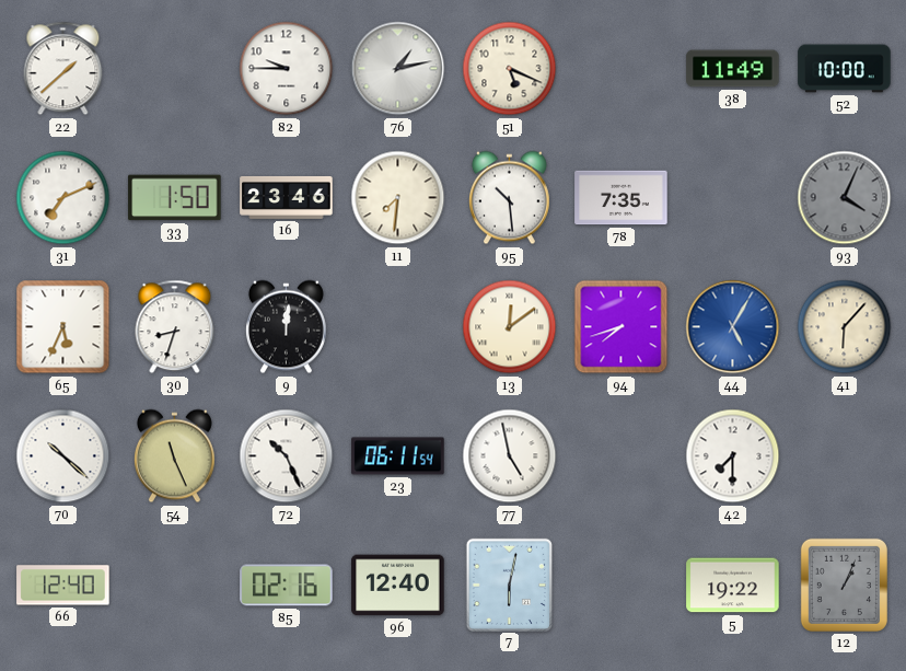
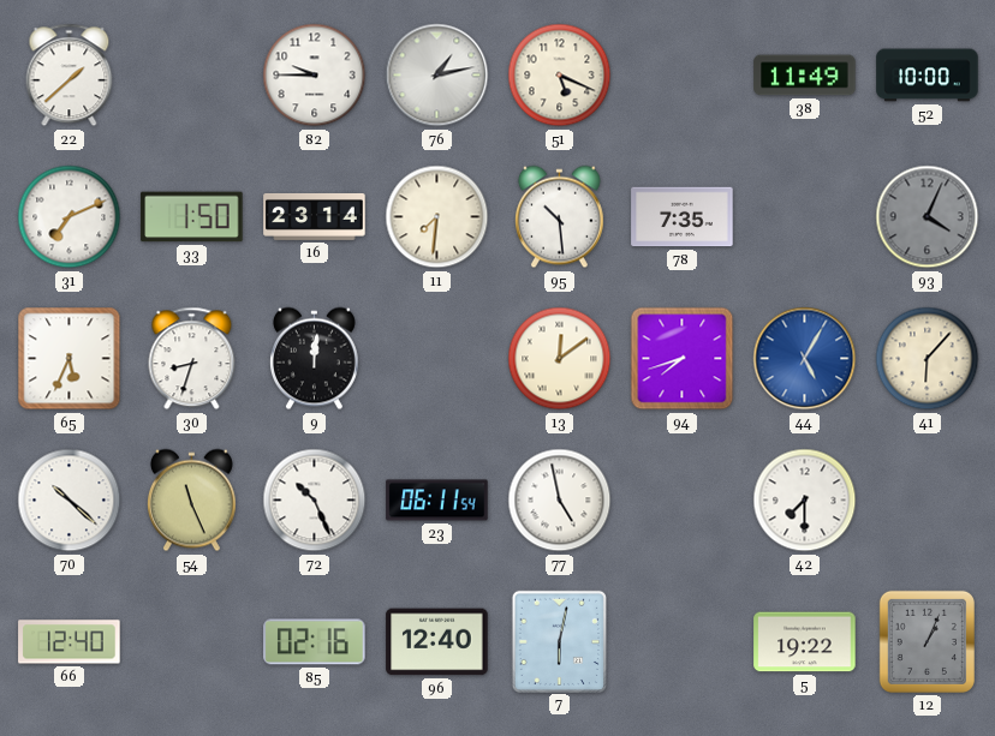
16: 23:46 -> 23:14
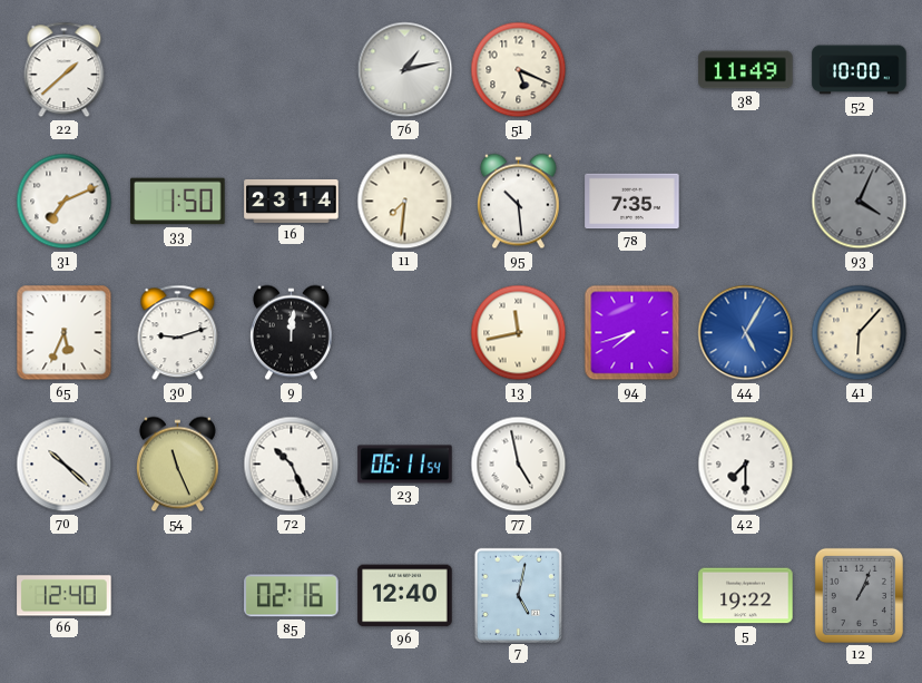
82: 9:45 -> none
30: 8:33 -> 9:12
13: 12:09 -> 11:43
7: 6:02 -> 5:02
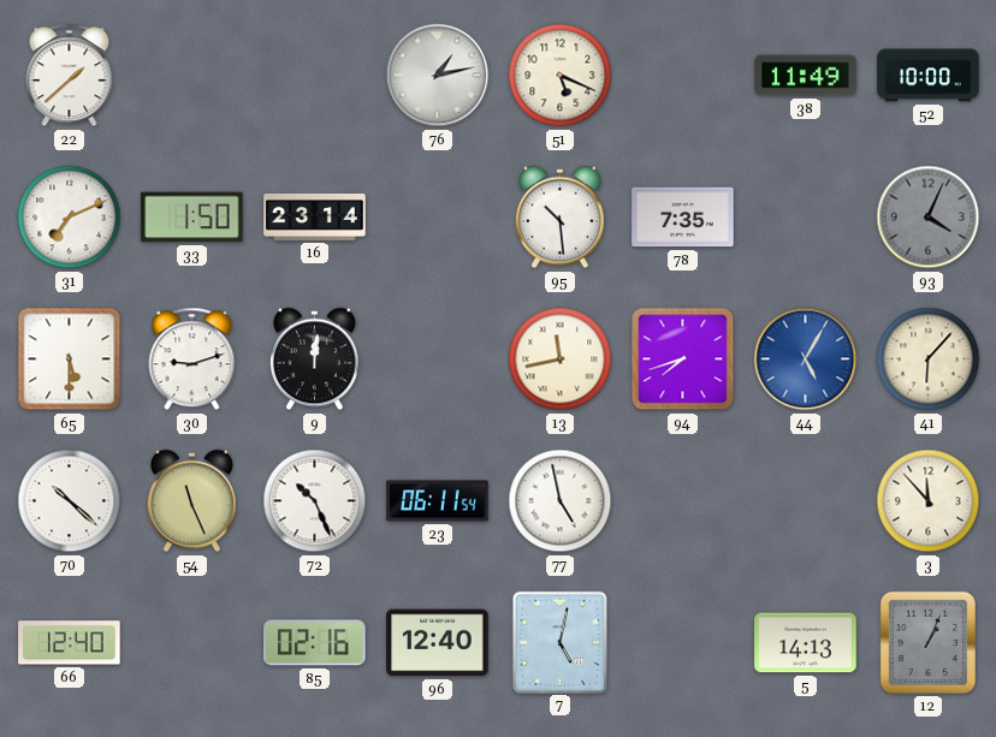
11: 7:31 -> none
65: 5:34 -> 5:30
42: 7:30 -> none
3: none -> 11:53
5: 19:22 -> 14:13
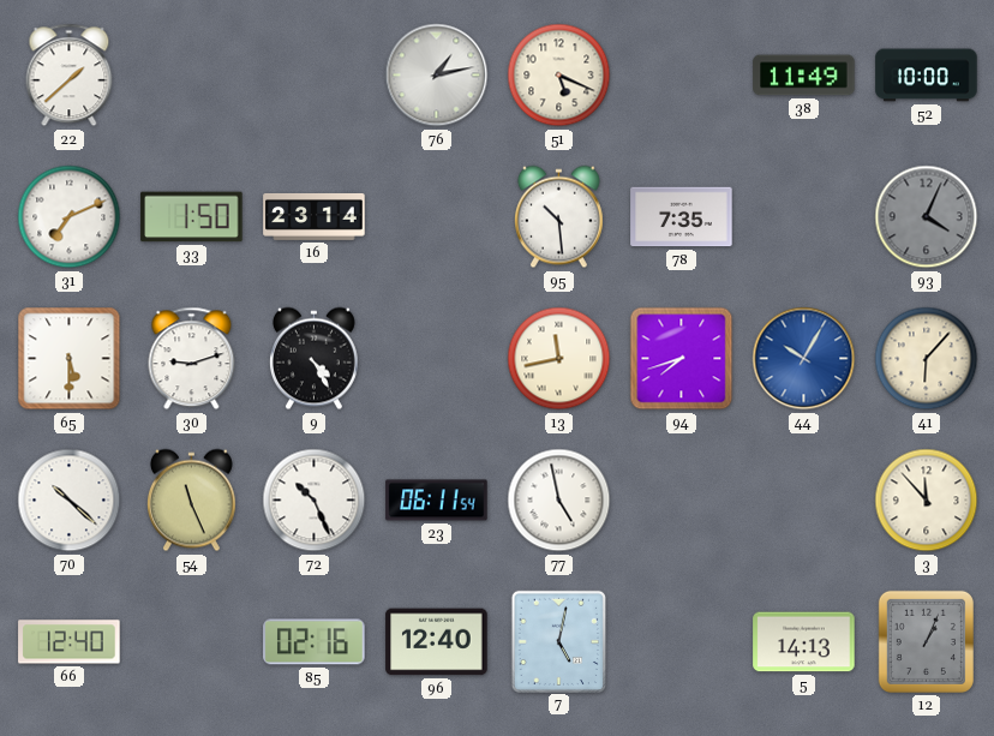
9: 12:01 -> 4:25
44: 5:05 -> 10:05
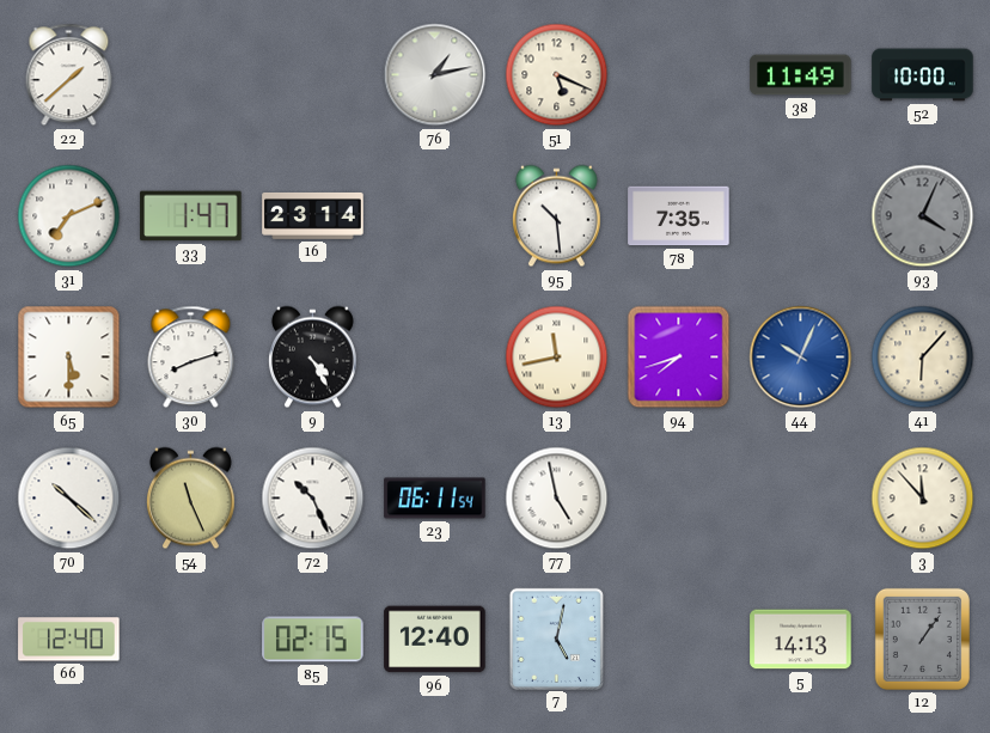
33: 1:50 -> 1:47
30: 9:12 -> 8:12
44: 10:05 -> 10:04
85: 02:16 -> 02:15
12: 1:04 -> 1:06
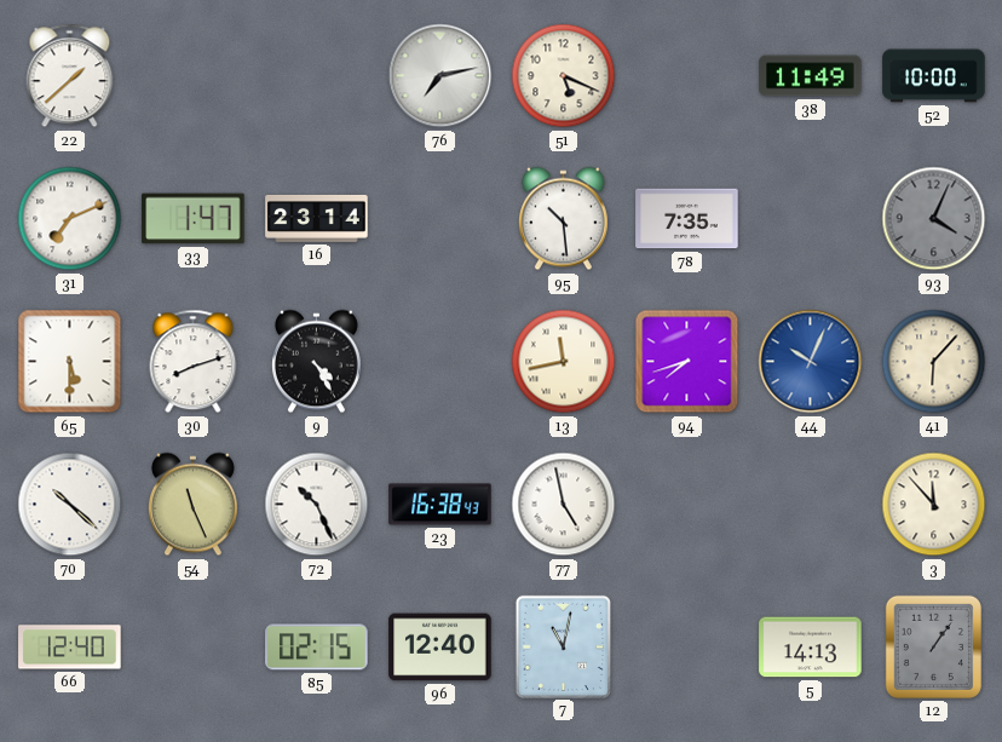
76: 1:13 -> 7:13
23: 06:11 -> 16:38
7: 5:02 -> 11:02
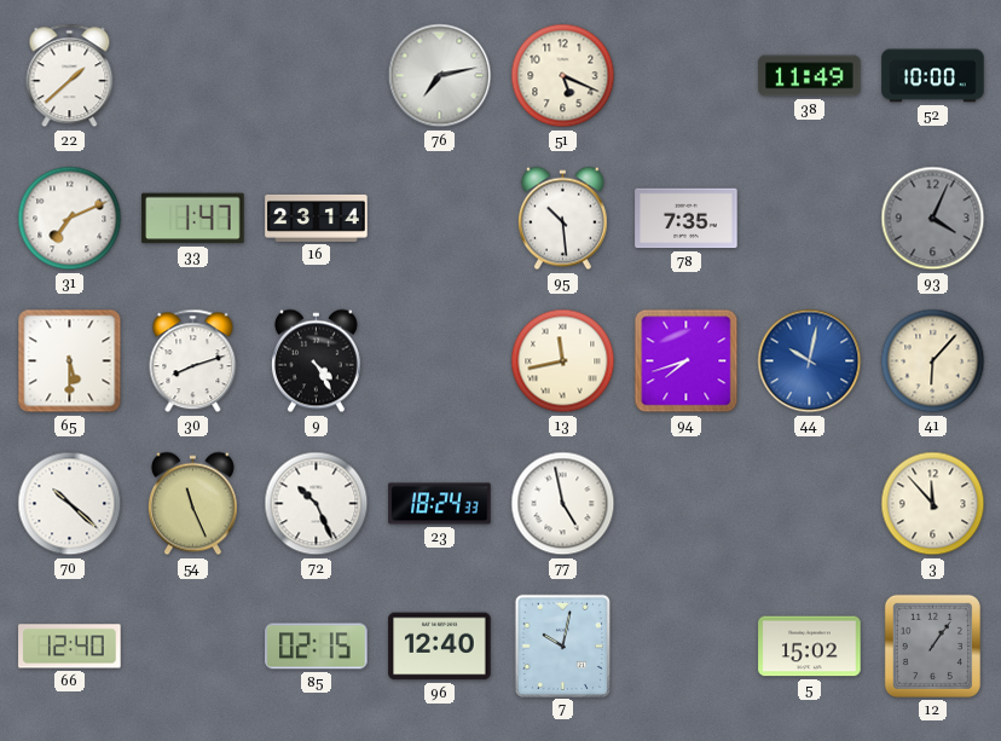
44: 10:04 -> 10:02
23: 16:38 -> 18:24
7: 11:02 -> 10:02
5: 14:13 -> 15:02
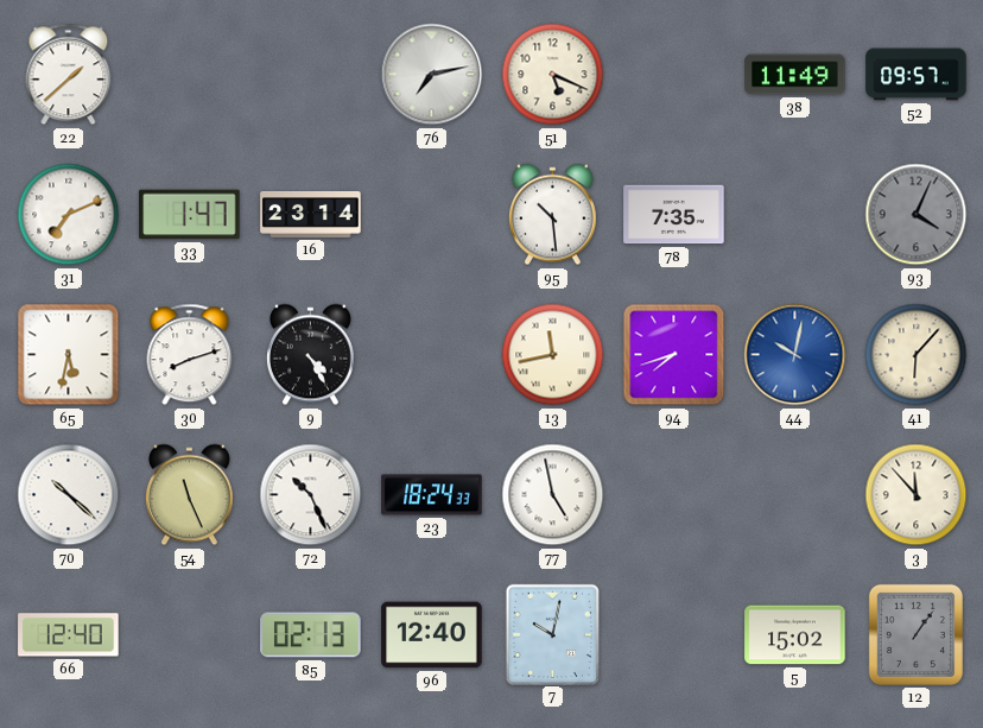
52: 10:00 -> 09:57
65: 5:30 -> 5:32
85: 02:15 -> 02:13
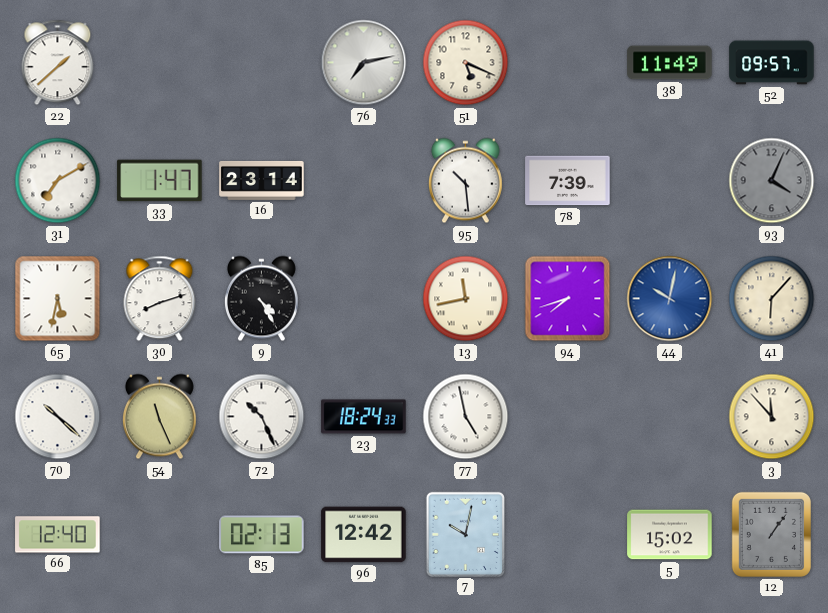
31: 7:11 -> 7:10
78: 7:35 -> 7:39
96: 12:40 -> 12:42
